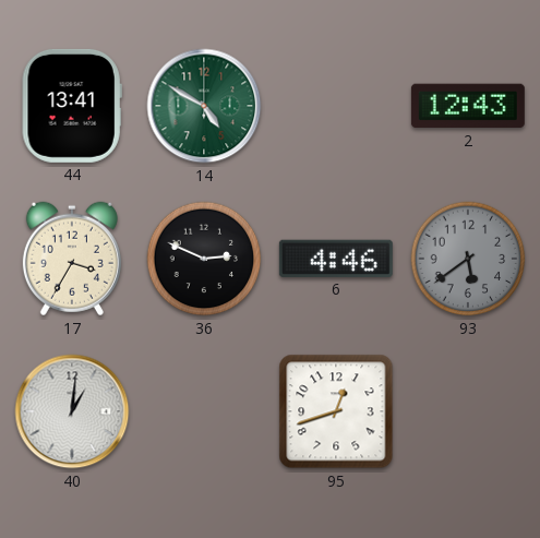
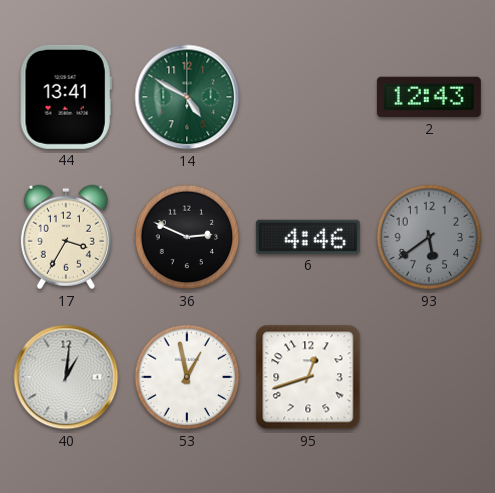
53: none -> 12:58
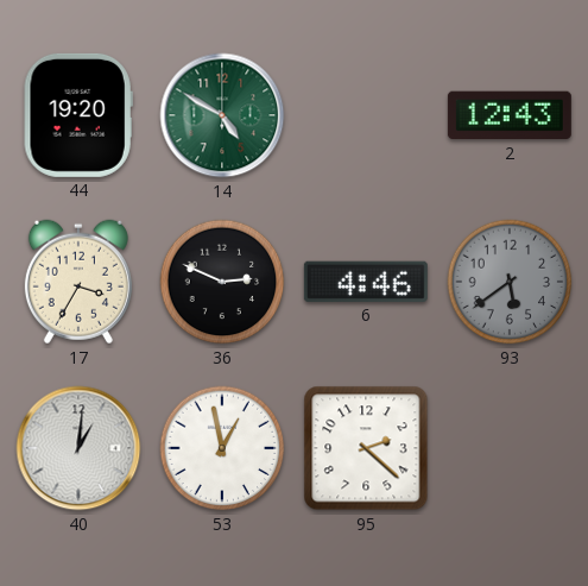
44: 13:41 -> 19:20
95: 12:42 -> 2:22
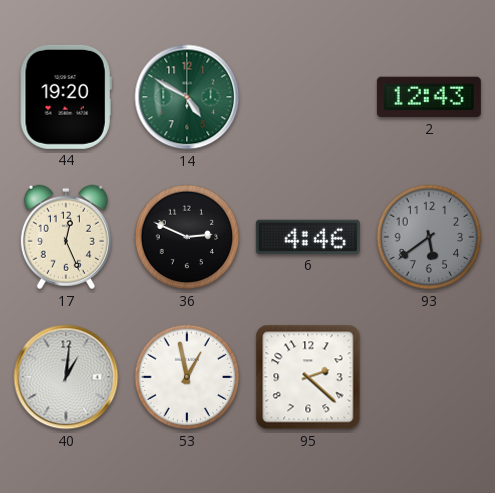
17: 3:35 -> 12:26
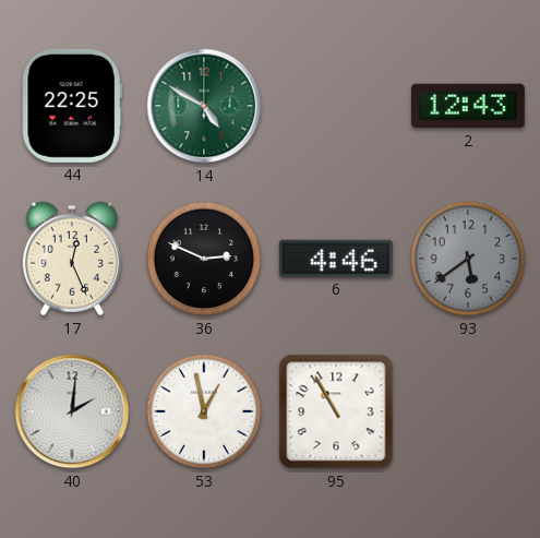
44: 19:20 -> 22:25
40: 1:01 -> 2:01
95: 2:22 -> 10:55
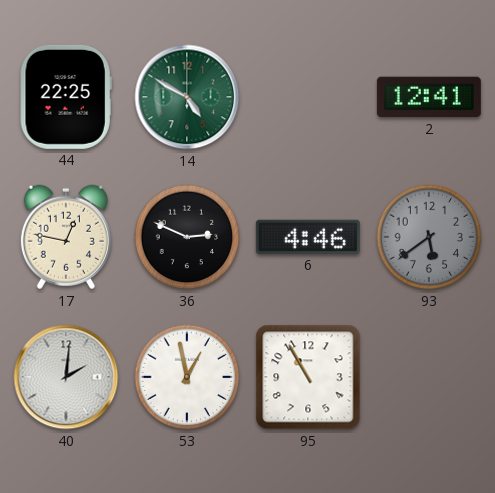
2: 12:43 -> 12:41
17: 12:26 -> 12:47
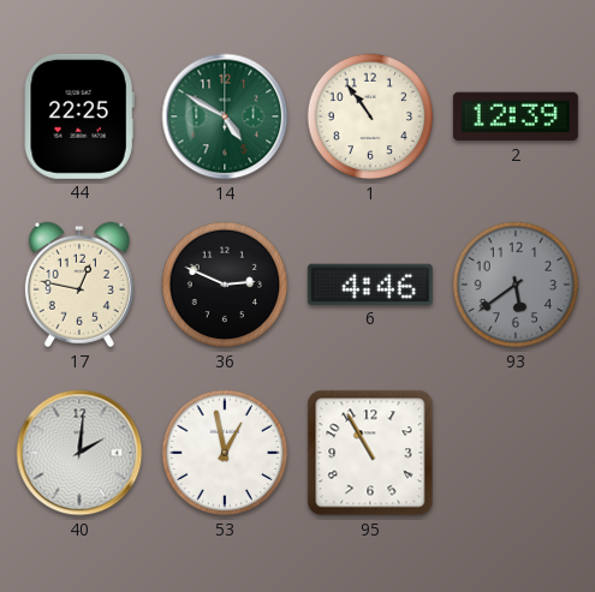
1: none -> 10:54
2: 12:41 -> 12:39
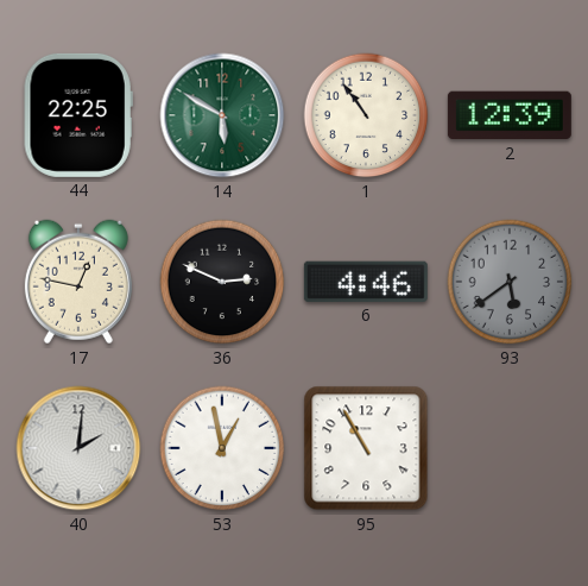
14: 4:50 -> 5:50
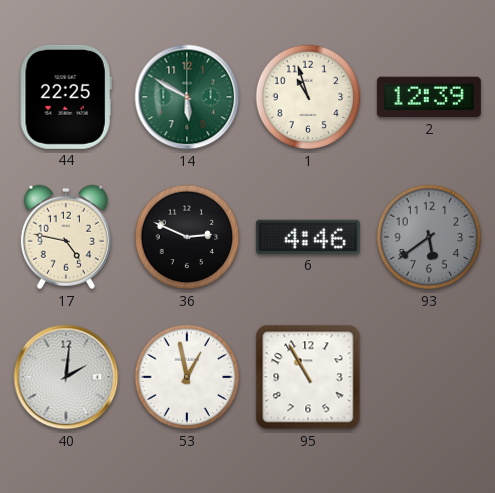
1: 10:54 -> 10:57
17: 12:47 -> 4:47
